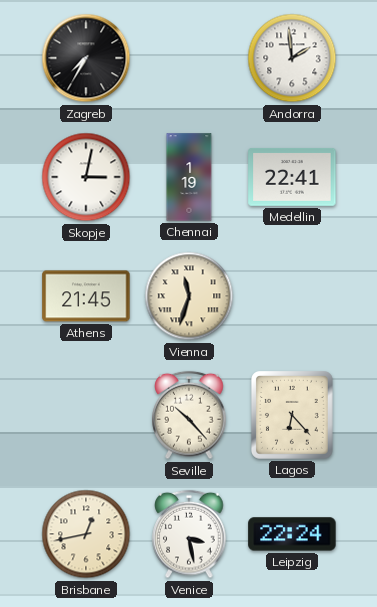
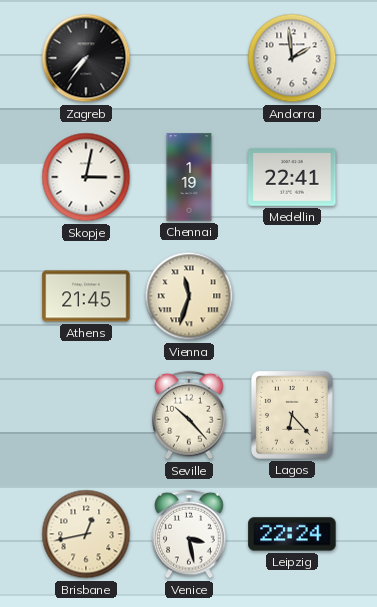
Zagreb: 7:35 -> 7:36
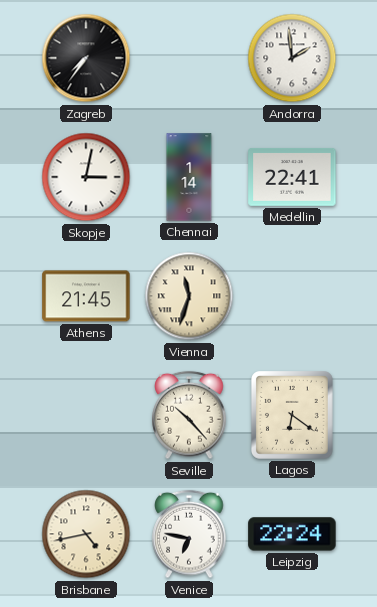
Chennai: 1:19 -> 1:14
Lagos: 6:23 -> 6:21
Brisbane: 12:43 -> 4:43
Venice: 3:28 -> 6:47
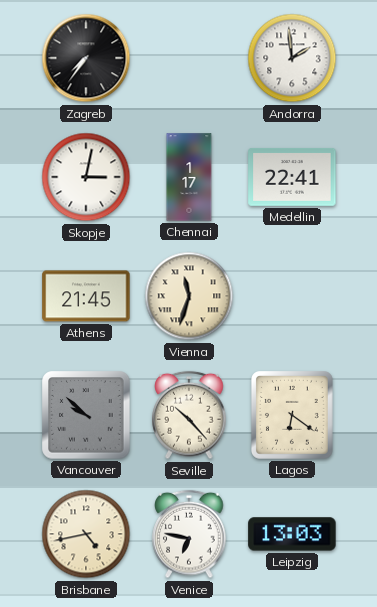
Chennai: 1:14 -> 1:17
Vancouver: none -> 9:52
Leipzig: 22:24 -> 13:03
